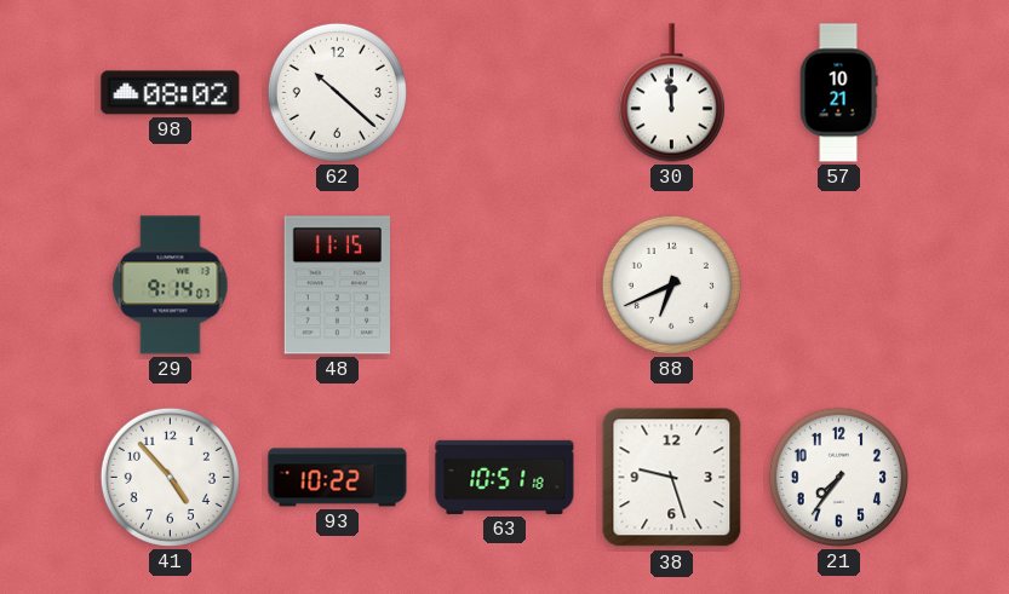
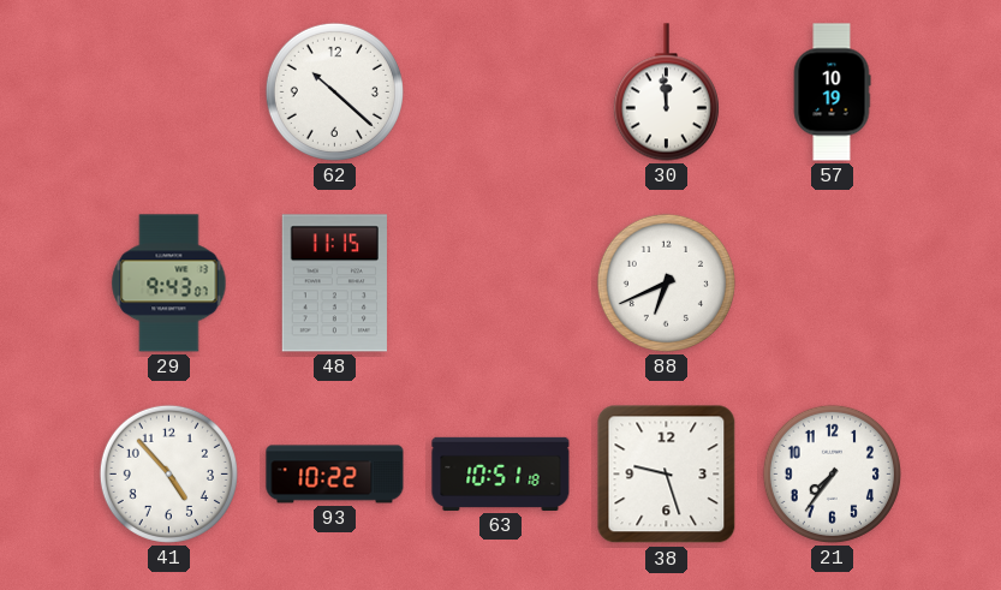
98: 08:02 -> none
57: 10:21 -> 10:19
29: 9:14 -> 9:43
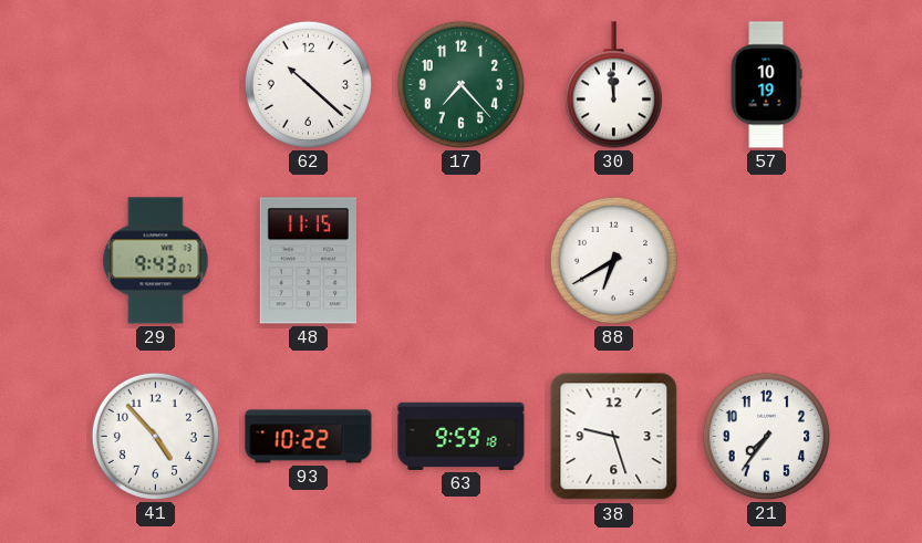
17: none -> 7:23
88: 6:41 -> 6:40
63: 10:51 -> 9:59
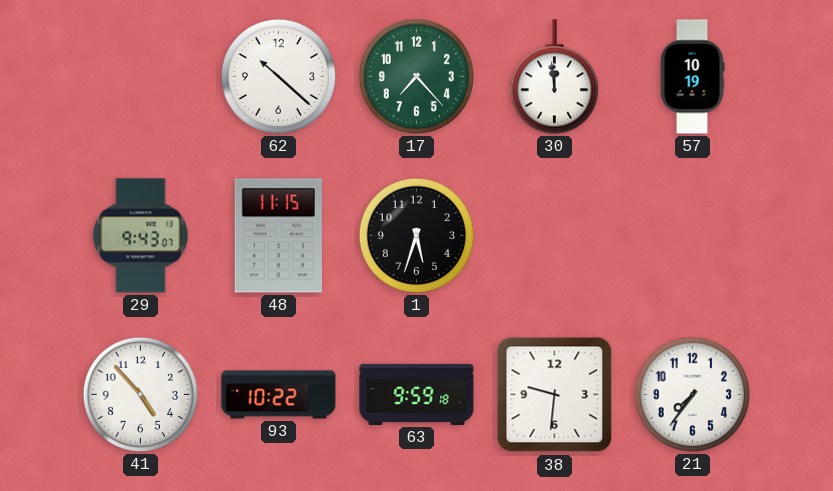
1: none -> 5:33
88: 6:40 -> none
38: 9:27 -> 9:31
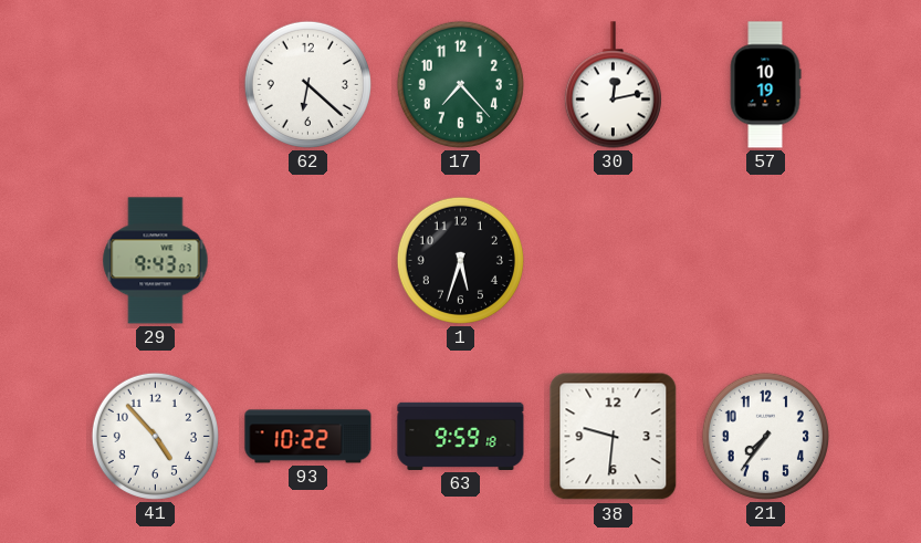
62: 10:22 -> 6:22
30: 11:59 -> 12:13
48: 11:15 -> none
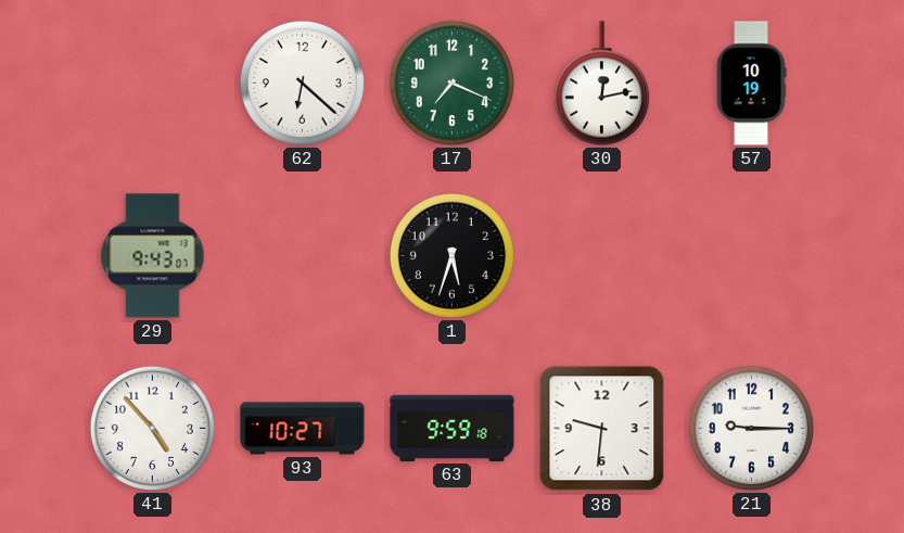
17: 7:23 -> 7:19
93: 10:22 -> 10:27
21: 7:36 -> 9:15
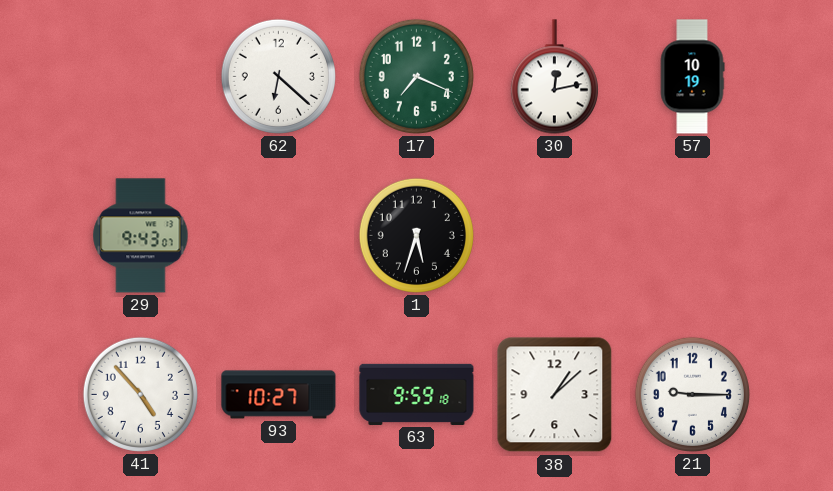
38: 9:31 -> 1:08
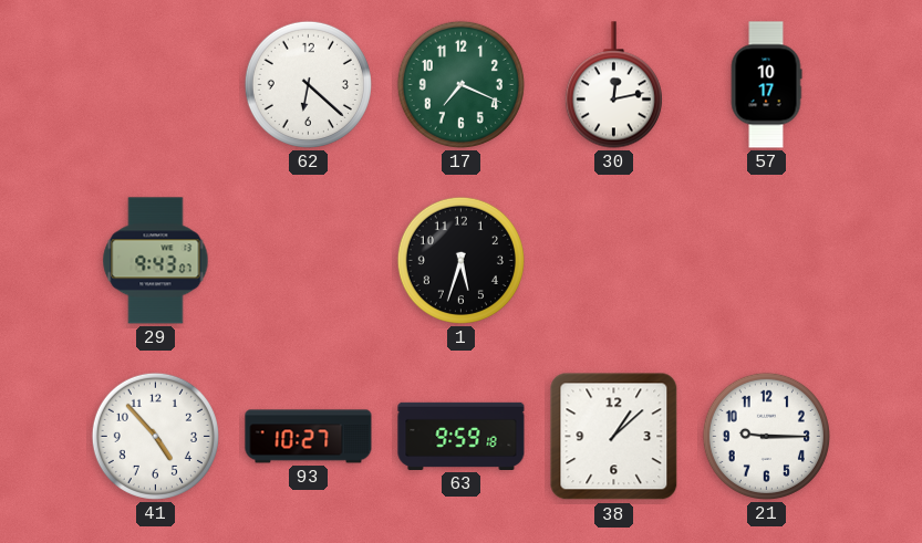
57: 10:19 -> 10:17
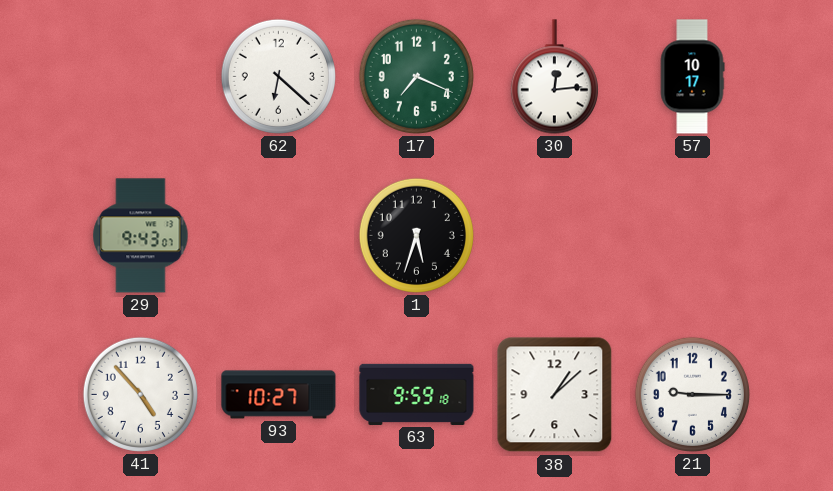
30: 12:13 -> 12:14
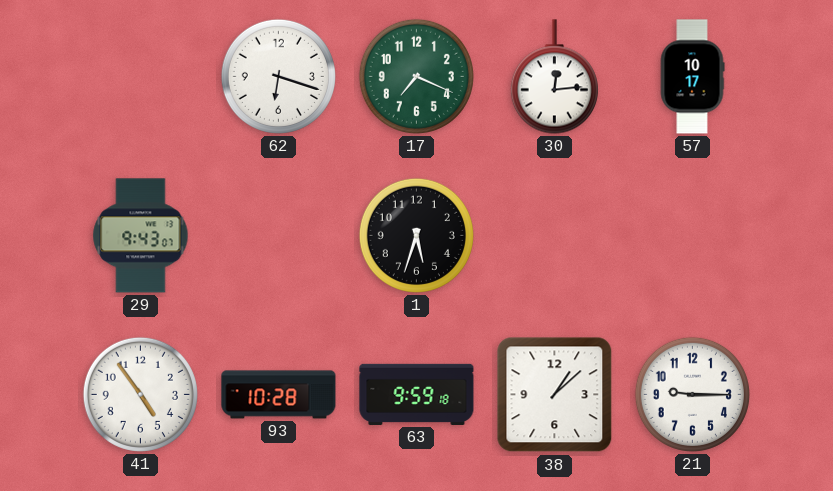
62: 6:22 -> 6:18
41: 4:53 -> 4:54
93: 10:27 -> 10:28
